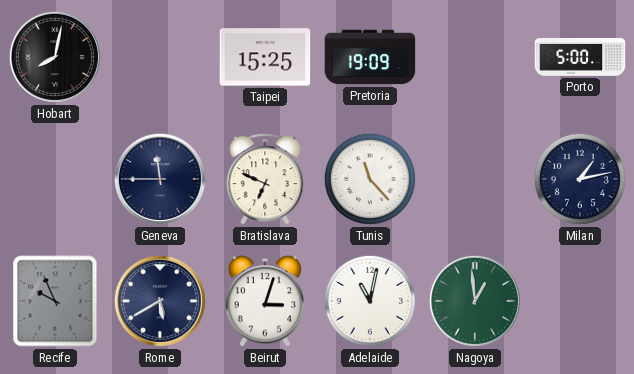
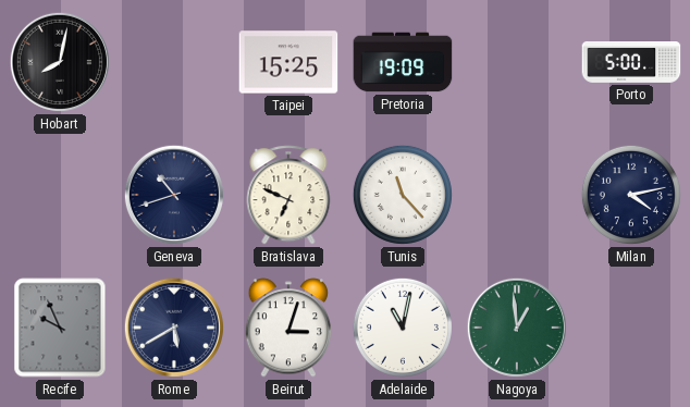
Geneva: 11:45 -> 10:42
Milan: 1:13 -> 4:13
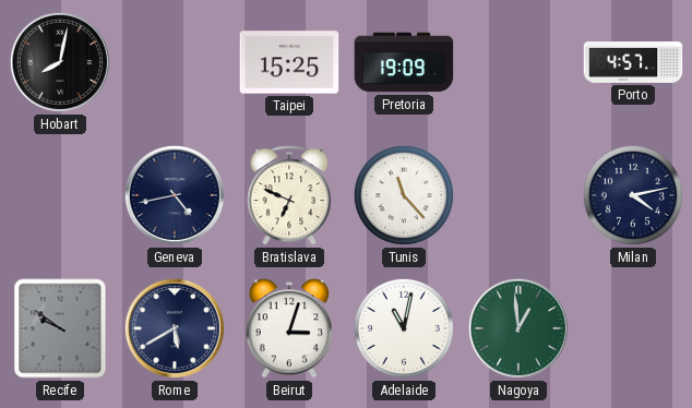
Porto: 5:00 -> 4:57
Geneva: 10:42 -> 4:43
Recife: 9:56 -> 9:51
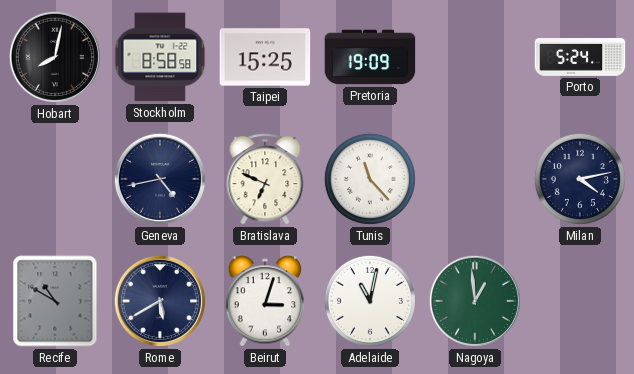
Stockholm: none -> 8:58
Porto: 4:57 -> 5:24
Recife: 9:51 -> 10:50
